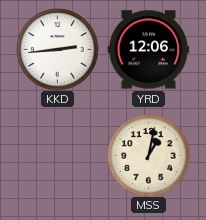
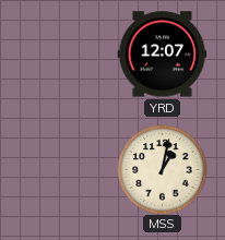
KKD: 2:44 -> none
YRD: 12:06 -> 12:07
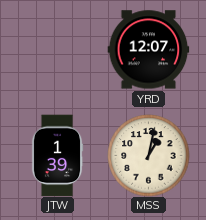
JTW: none -> 1:39
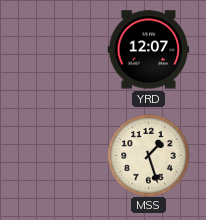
JTW: 1:39 -> none
MSS: 1:02 -> 1:27
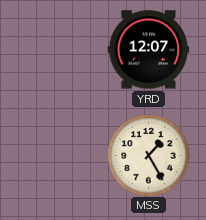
MSS: 1:27 -> 1:25
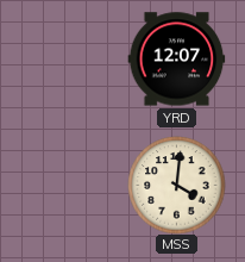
MSS: 1:25 -> 4:01
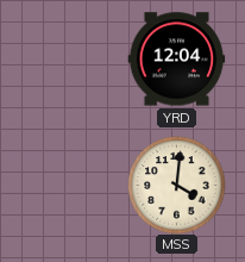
YRD: 12:07 -> 12:04
